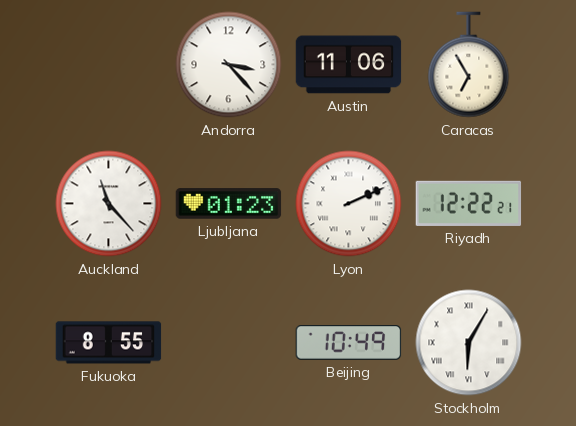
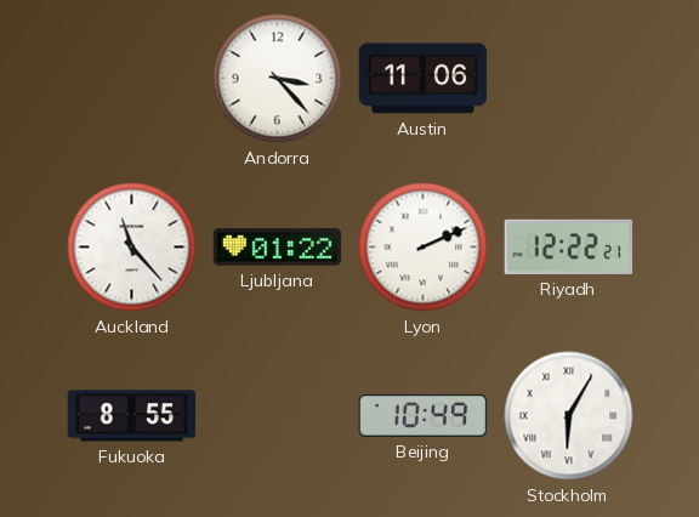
Caracas: 6:55 -> none
Ljubljana: 01:23 -> 01:22
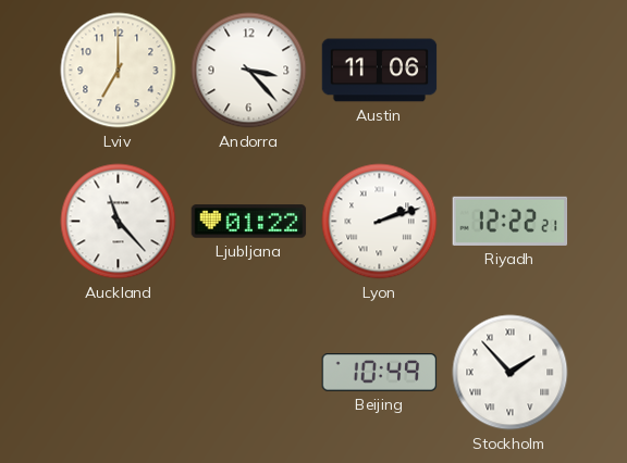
Lviv: none -> 7:00
Lyon: 2:11 -> 2:12
Fukuoka: 8:55 -> none
Stockholm: 6:05 -> 1:53
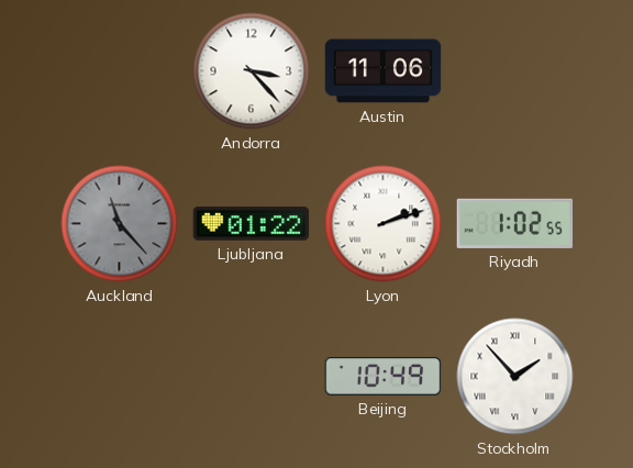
Lviv: 7:00 -> none
Auckland dial: white -> grey
Riyadh: 12:22 -> 1:02
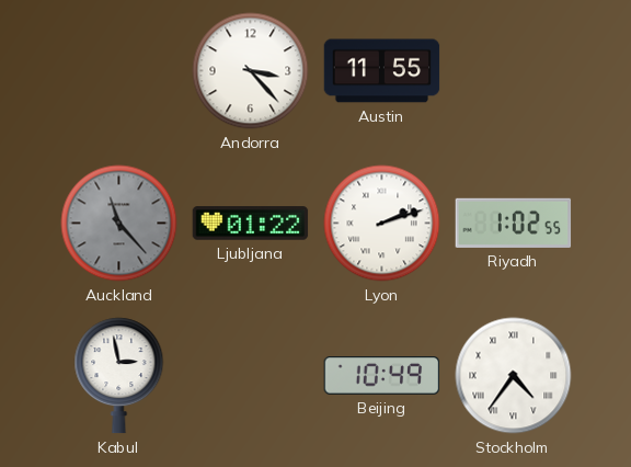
Austin: 11:06 -> 11:55
Kabul: none -> 2:58
Stockholm: 1:53 -> 4:36
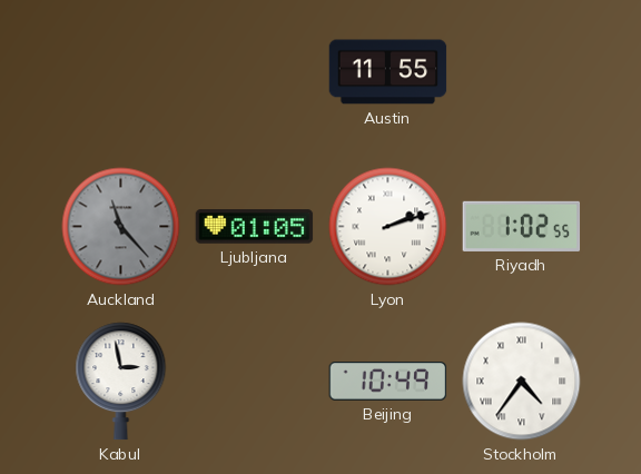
Andorra: 3:23 -> none
Ljubljana: 01:22 -> 01:05
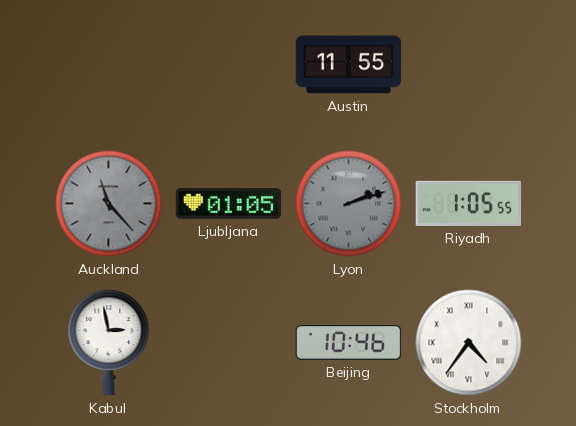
Lyon dial: white -> grey
Riyadh: 1:02 -> 1:05
Beijing: 10:49 -> 10:46
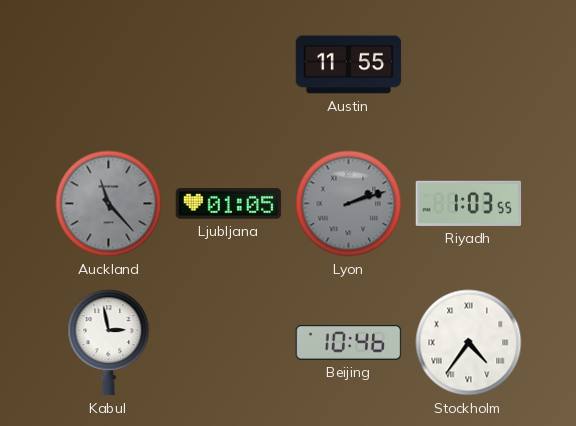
Riyadh: 1:05 -> 1:03
